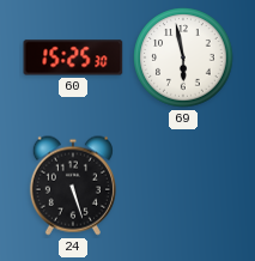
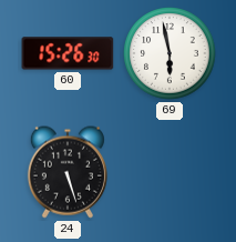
60: 15:25 -> 15:26
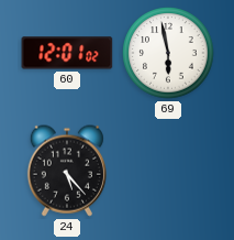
60: 15:26 -> 12:01
24: 5:27 -> 5:23
